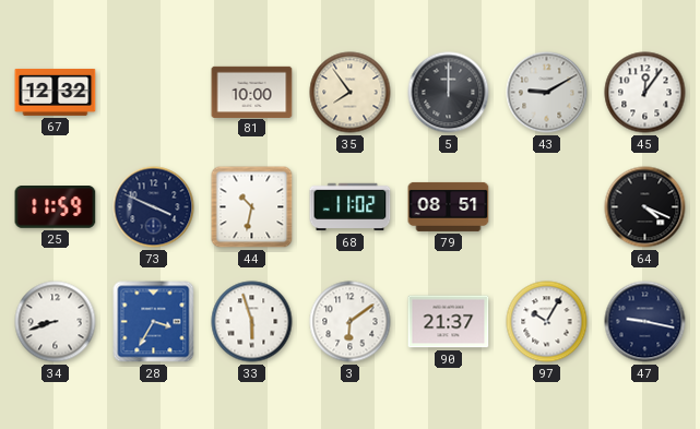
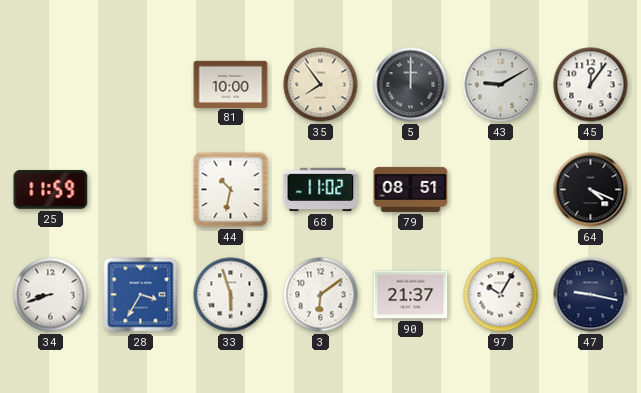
67: 12:32 -> none
73: 3:49 -> none
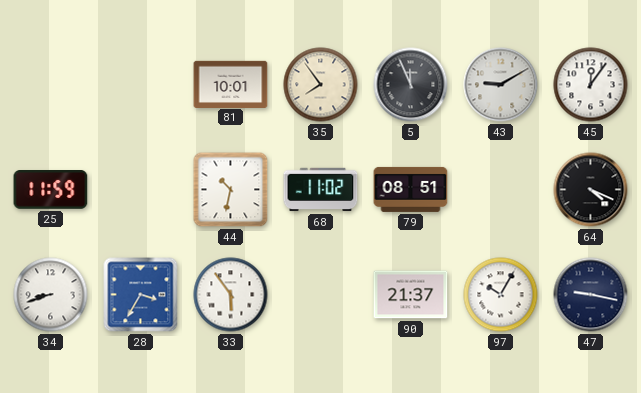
81: 10:00 -> 10:01
5: 12:00 -> 11:56
33: 5:57 -> 5:54
3: 6:09 -> none
